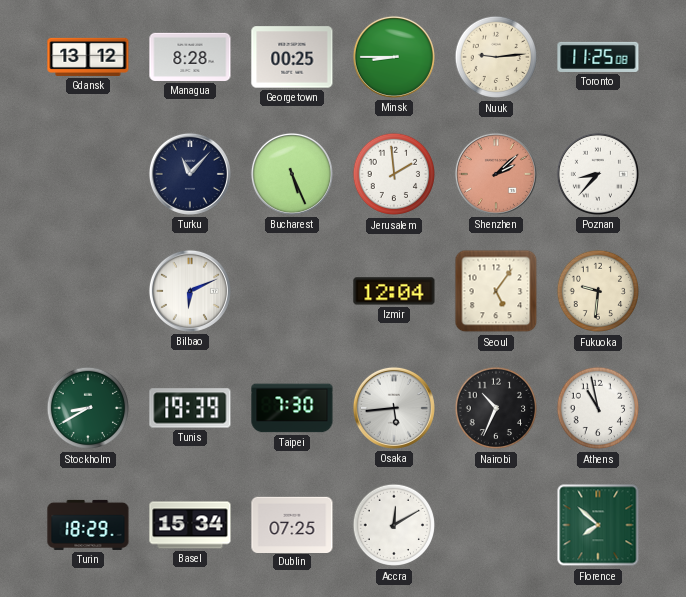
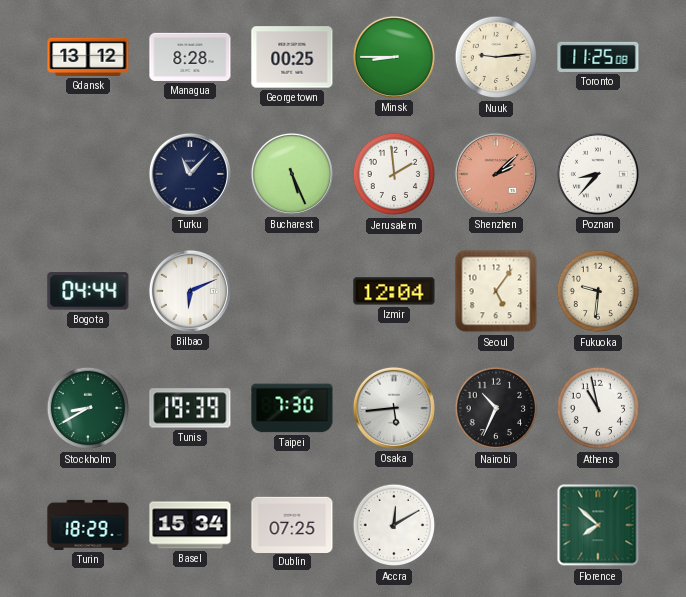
Bogota: none -> 04:44
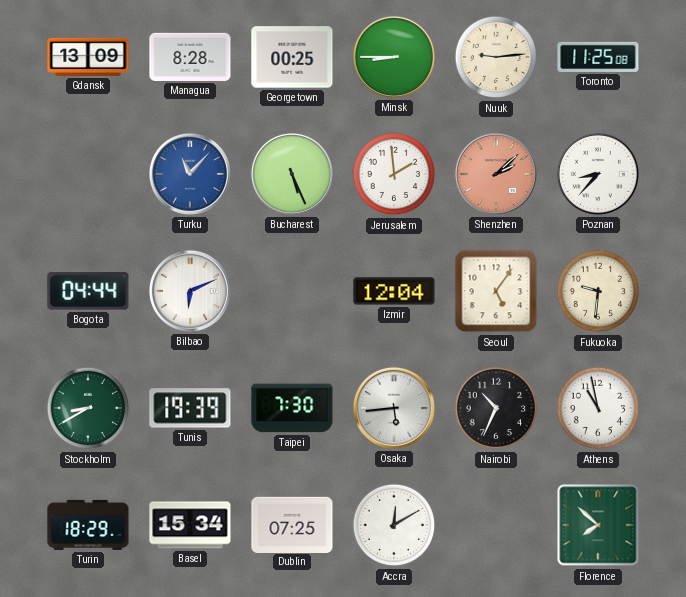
Gdansk: 13:12 -> 13:09
Turku dial: navy -> blue
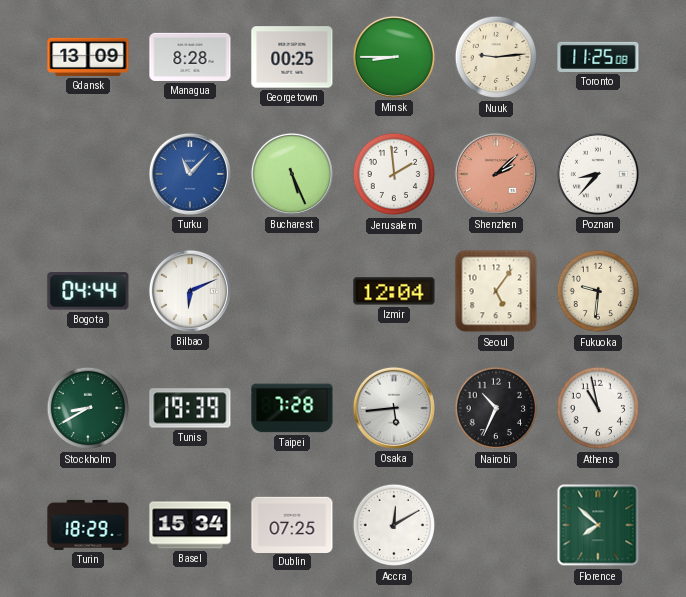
Taipei: 7:30 -> 7:28
